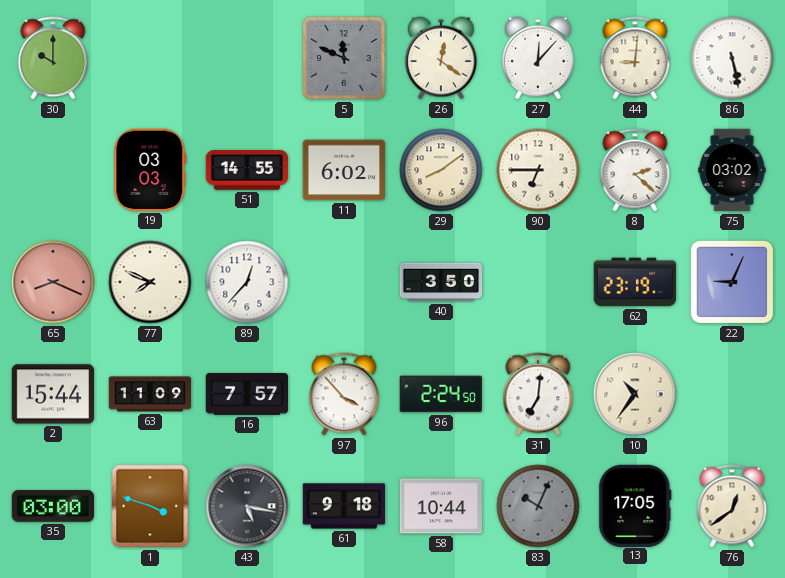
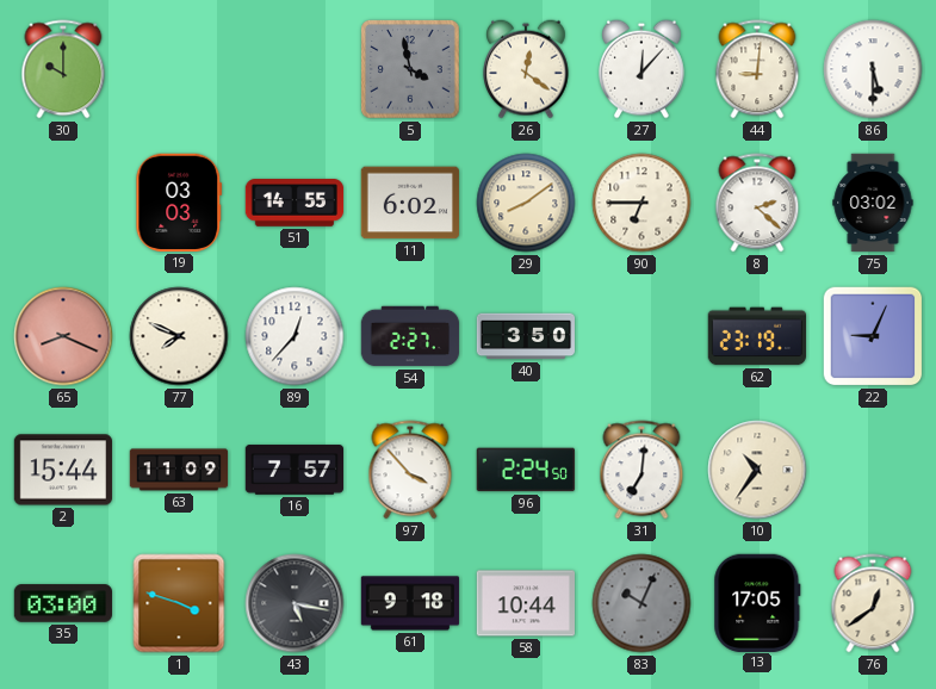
5: 11:49 -> 3:58
86: 5:28 -> 5:30
54: none -> 2:27
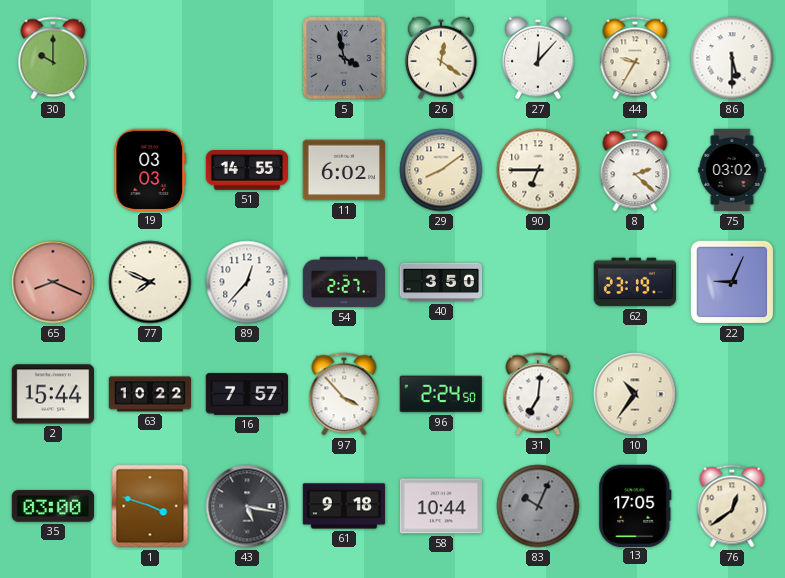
44: 9:01 -> 9:35
63: 11:09 -> 10:22
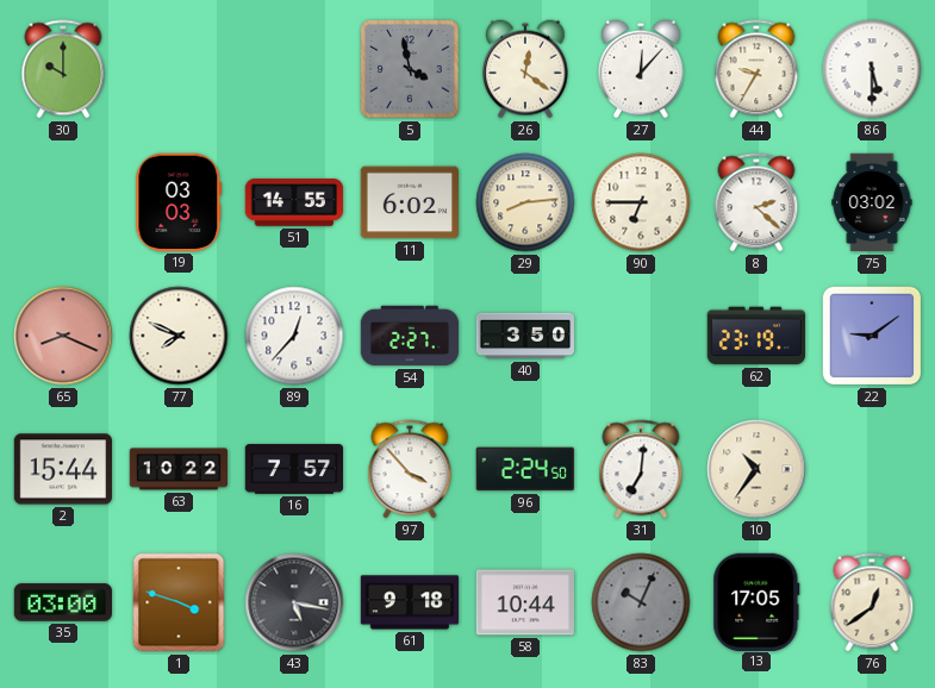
29: 8:09 -> 8:14
22: 9:04 -> 9:09
